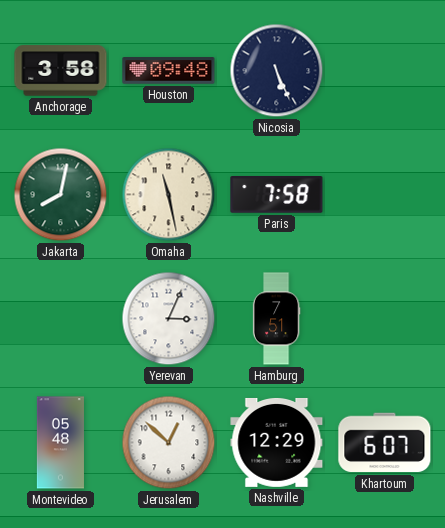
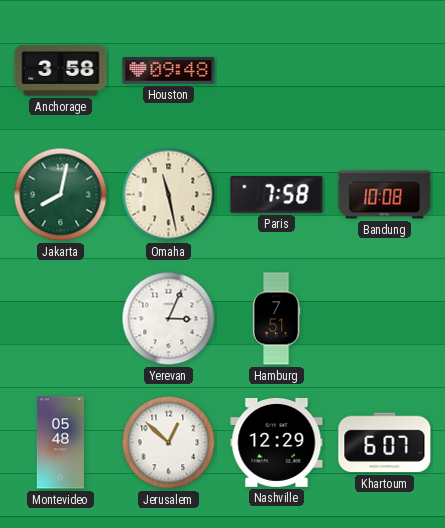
Nicosia: 5:26 -> none
Bandung: none -> 10:08
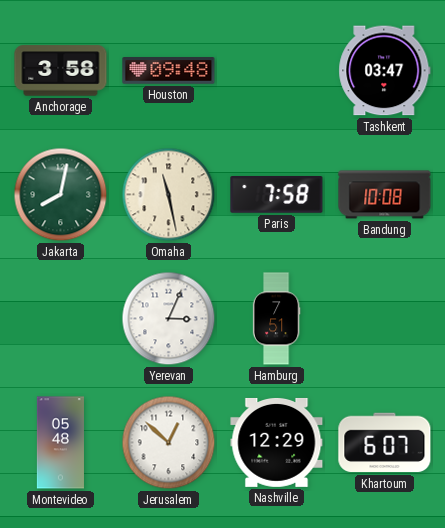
Tashkent: none -> 03:47
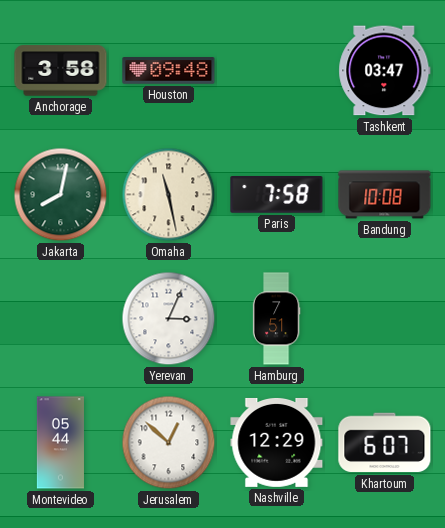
Montevideo: 05:48 -> 05:44
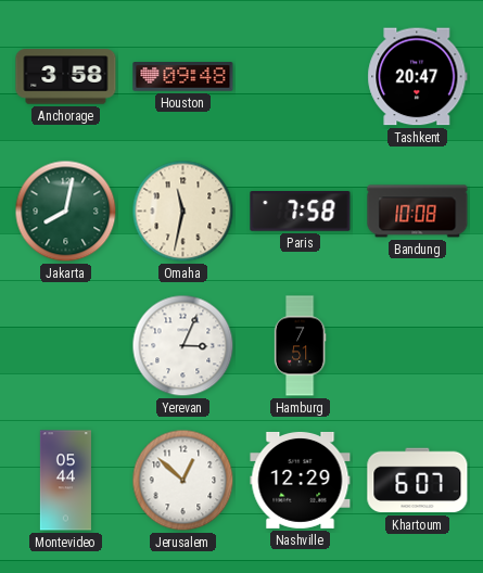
Tashkent: 03:47 -> 20:47
Omaha: 11:28 -> 11:32
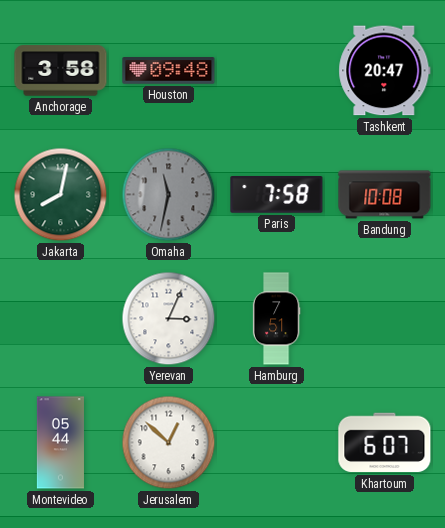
Omaha dial: cream -> grey
Nashville: 12:29 -> none
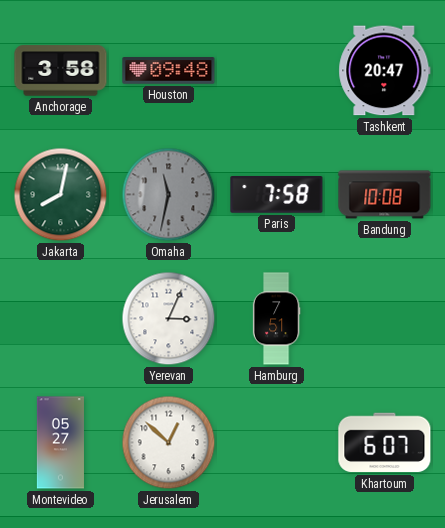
Montevideo: 05:44 -> 05:27
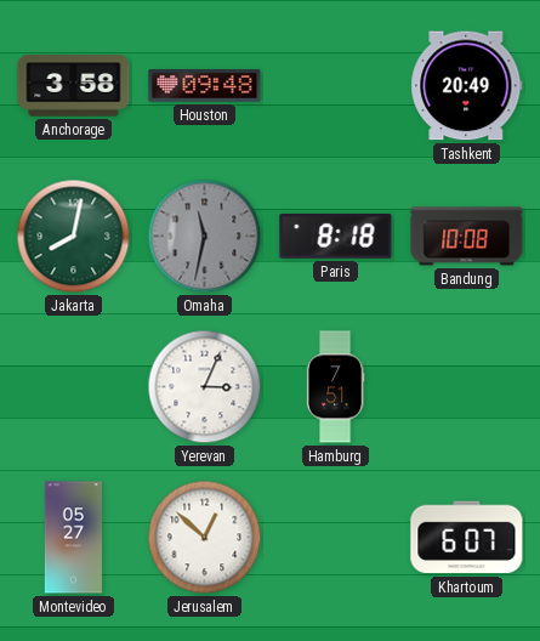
Tashkent: 20:47 -> 20:49
Paris: 7:58 -> 8:18
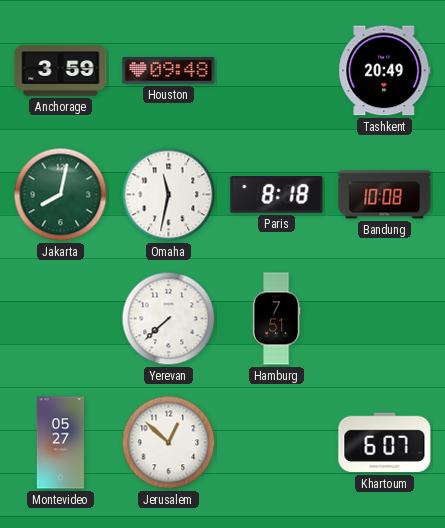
Anchorage: 3:58 -> 3:59
Omaha dial: grey -> white
Yerevan: 3:04 -> 7:38
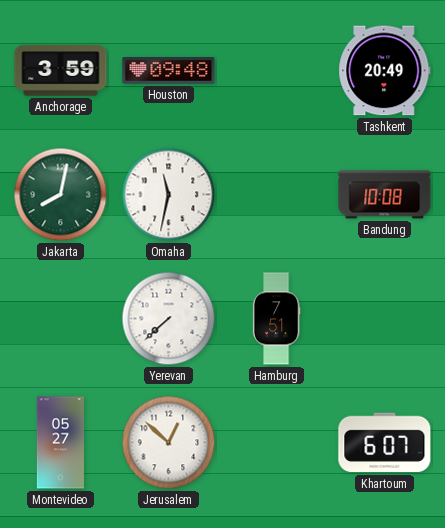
Paris: 8:18 -> none
